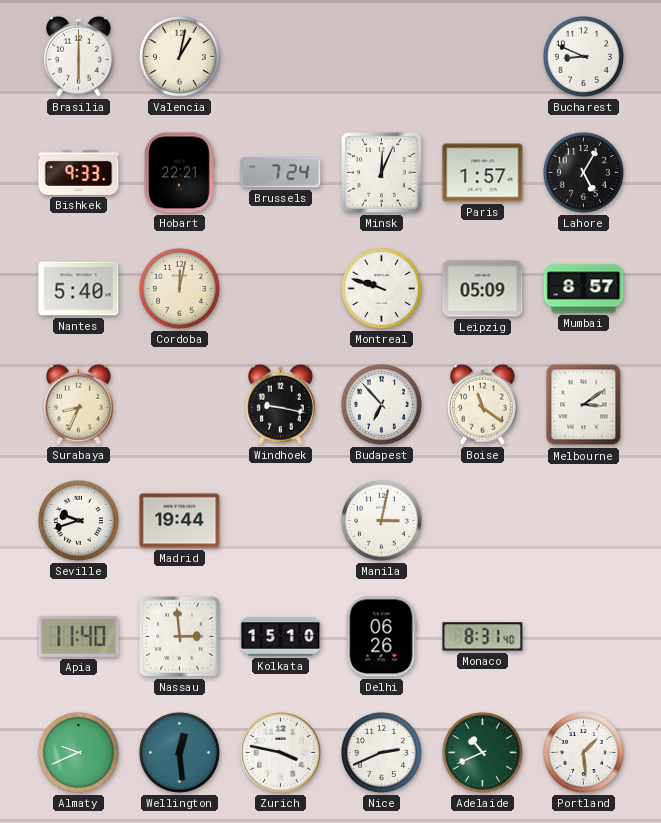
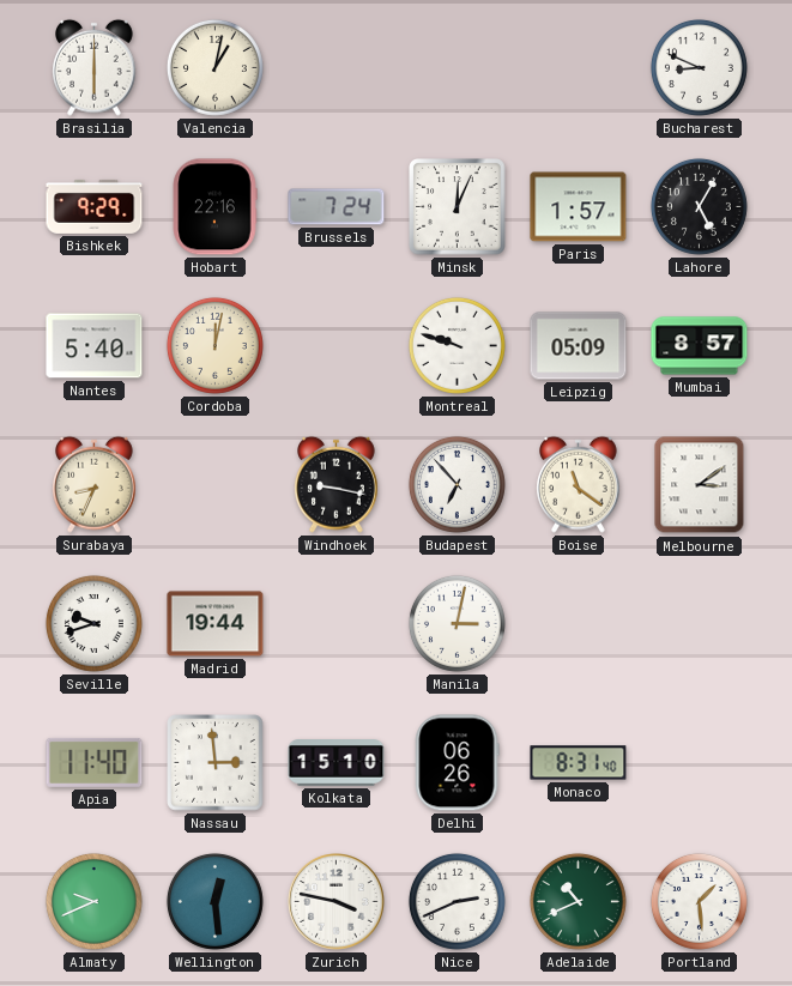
Bishkek: 9:33 -> 9:29
Hobart: 22:21 -> 22:16
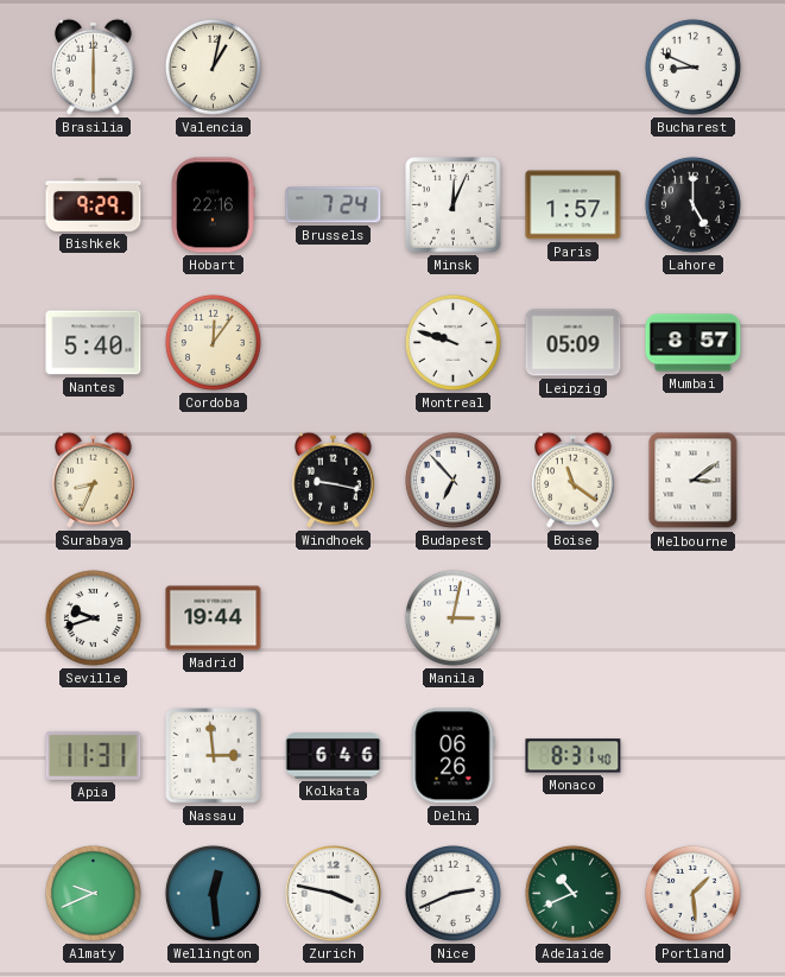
Lahore: 5:05 -> 5:00
Cordoba: 12:02 -> 12:06
Apia: 11:40 -> 11:31
Kolkata: 15:10 -> 6:46
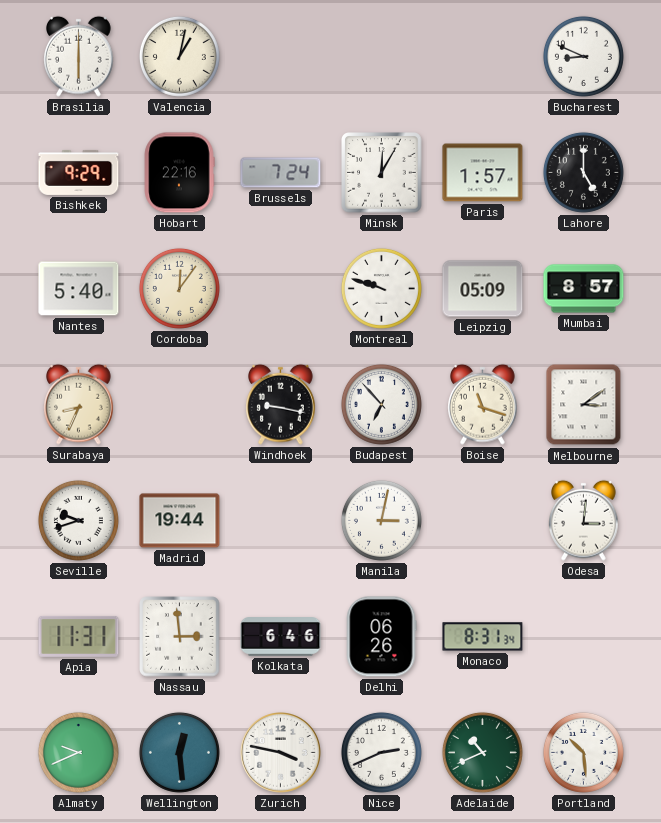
Minsk: 12:04 -> 12:05
Boise: 11:21 -> 11:18
Odesa: none -> 3:01
Monaco: 8:31:40 -> 8:31:34
Portland: 1:29 -> 10:29
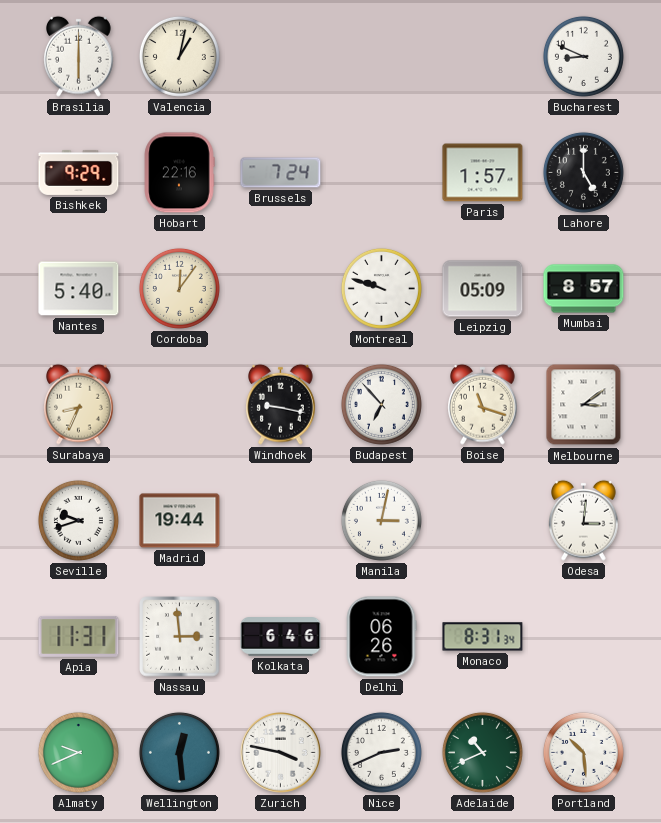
Minsk: 12:05 -> none
